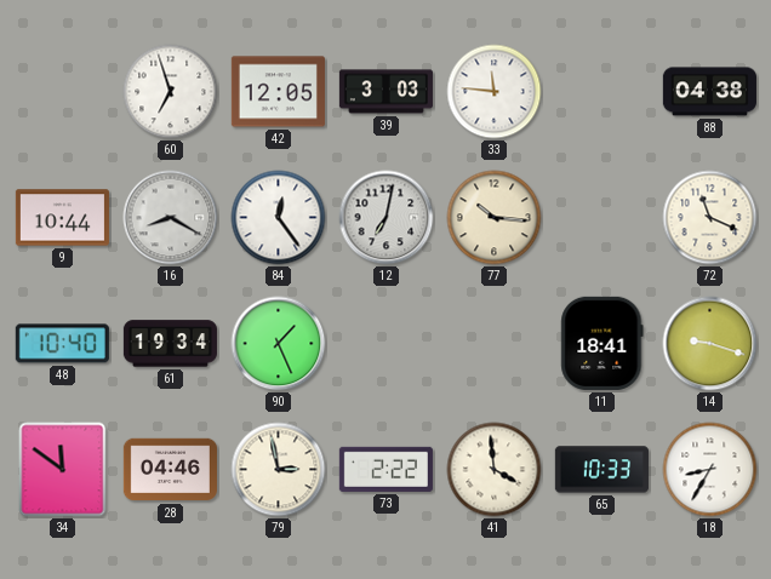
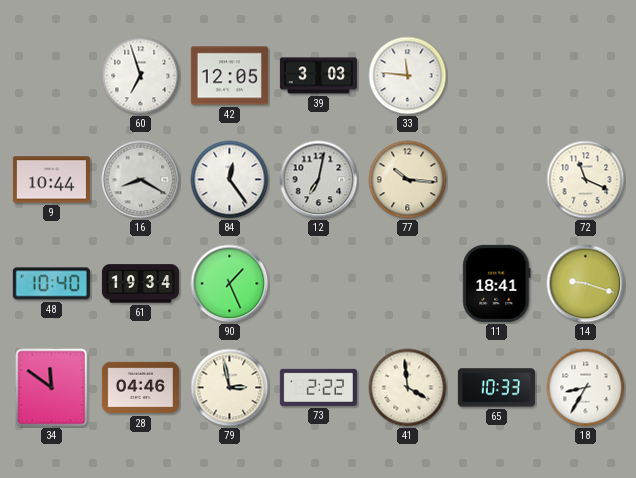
88: 04:38 -> none
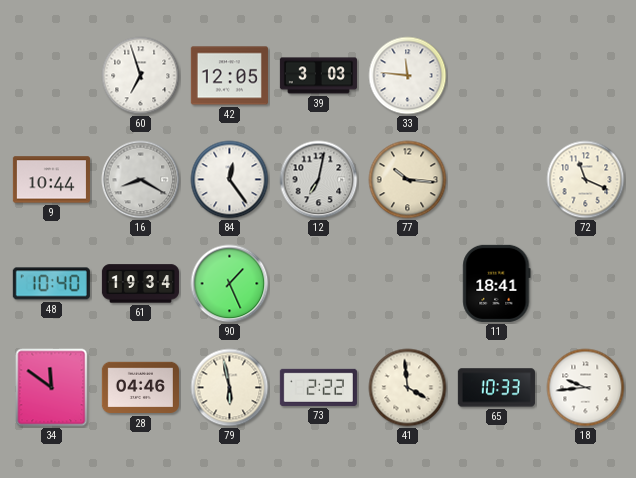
14: 9:18 -> none
79: 2:58 -> 5:58
18: 8:35 -> 9:44
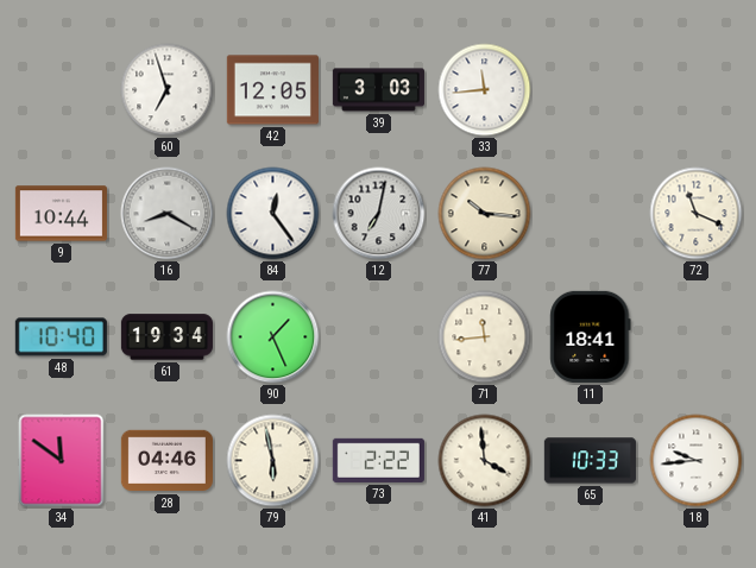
33: 11:46 -> 11:44
71: none -> 11:44
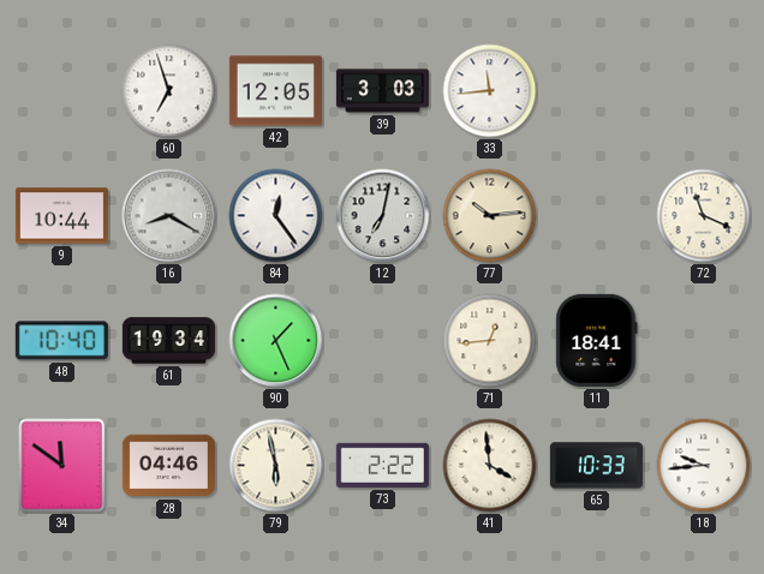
77: 10:16 -> 10:14
71: 11:44 -> 12:44
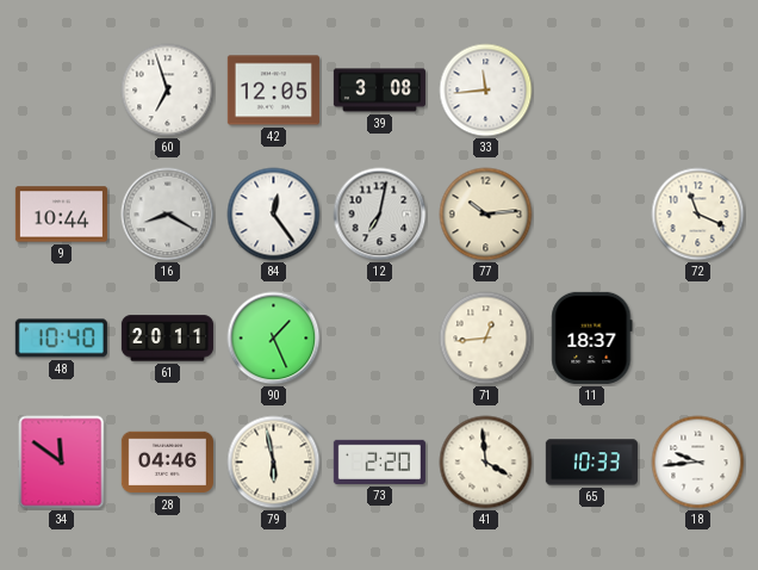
39: 3:03 -> 3:08
61: 19:34 -> 20:11
11: 18:41 -> 18:37
73: 2:22 -> 2:20
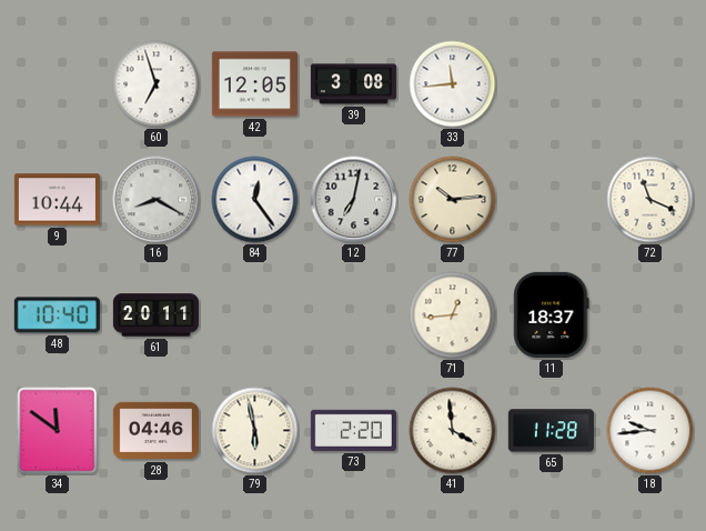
90: 1:26 -> none
65: 10:33 -> 11:28
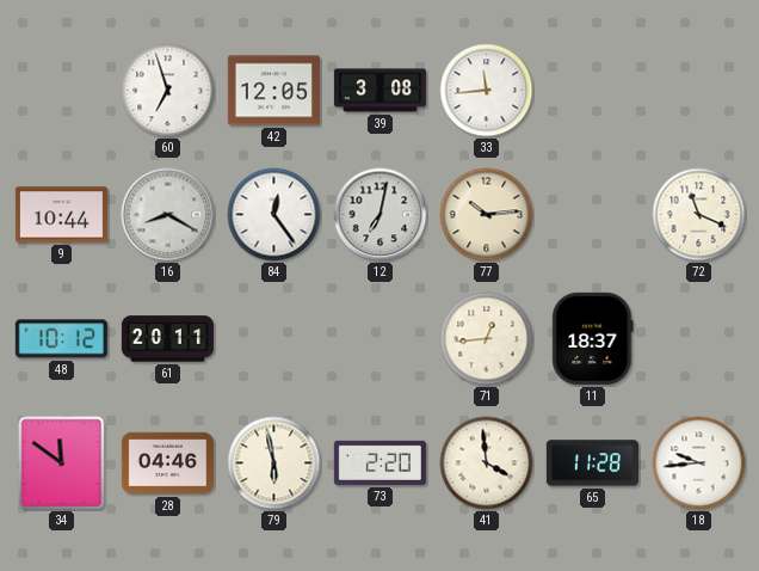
48: 10:40 -> 10:12
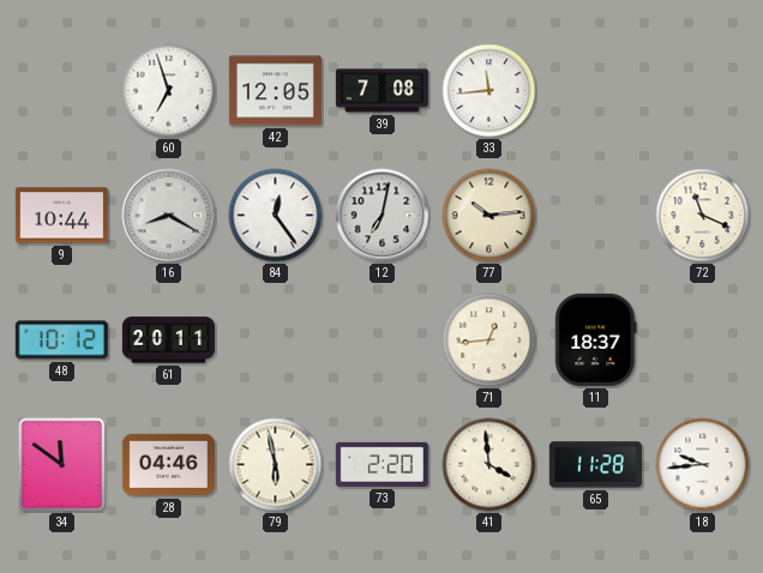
39: 3:08 -> 7:08
